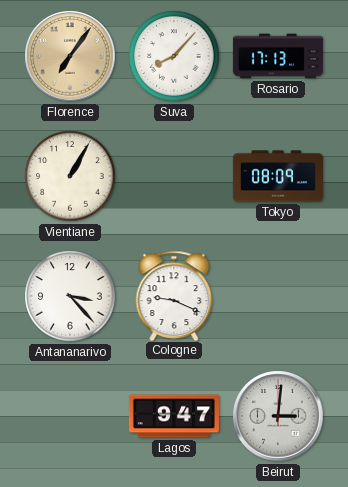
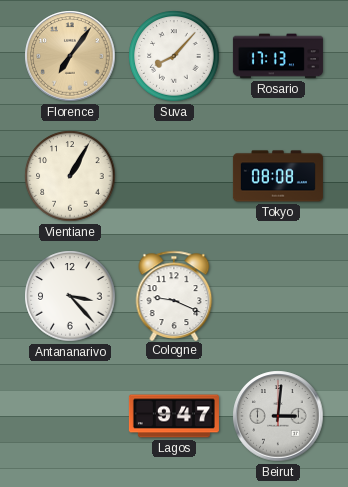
Tokyo: 08:09 -> 08:08
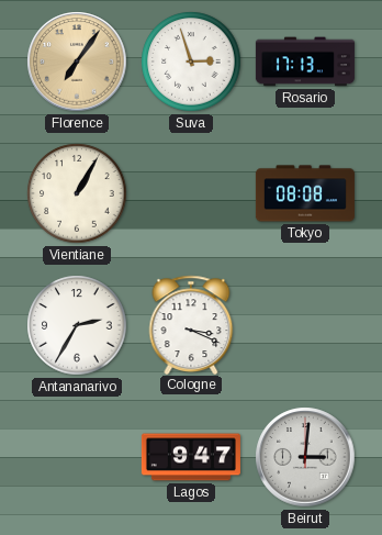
Suva: 8:07 -> 2:57
Antananarivo: 3:23 -> 2:35
Cologne: 9:19 -> 3:19
